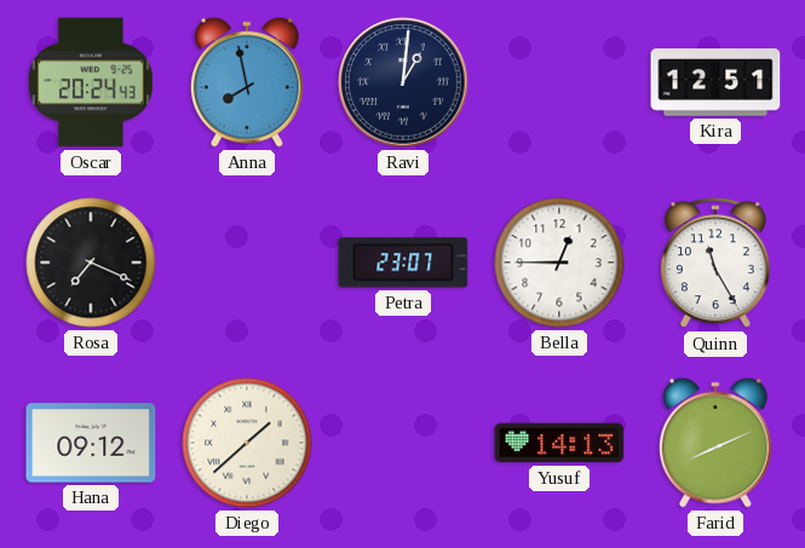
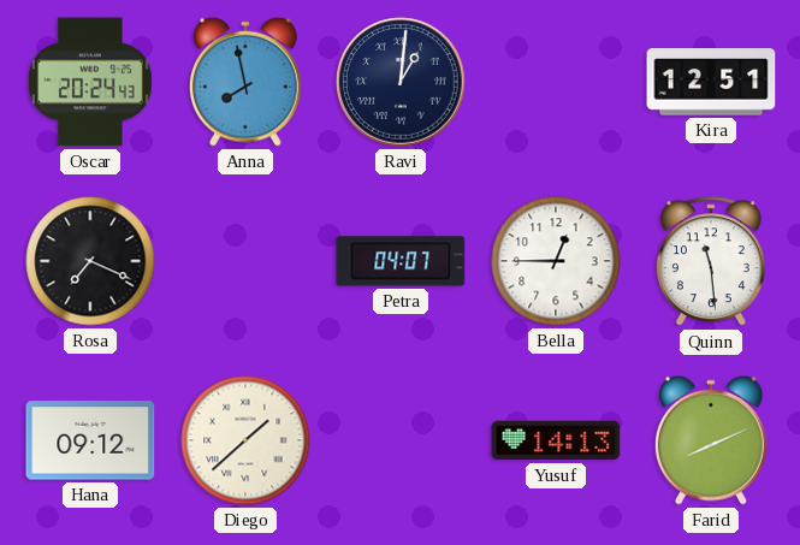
Petra: 23:07 -> 04:07
Quinn: 11:25 -> 11:29
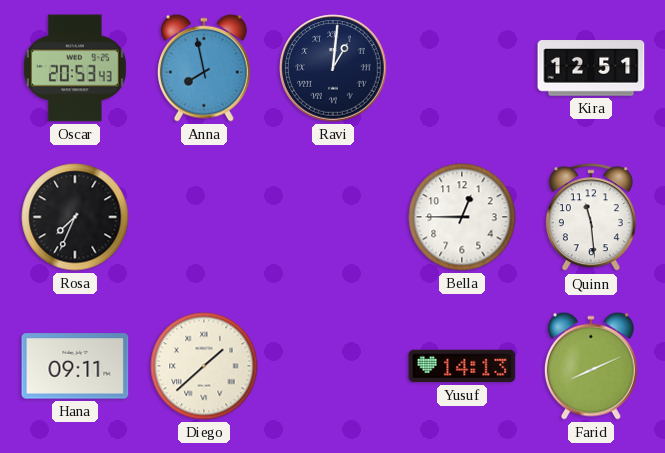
Oscar: 20:24 -> 20:53
Rosa: 7:19 -> 7:34
Petra: 04:07 -> none
Hana: 09:12 -> 09:11
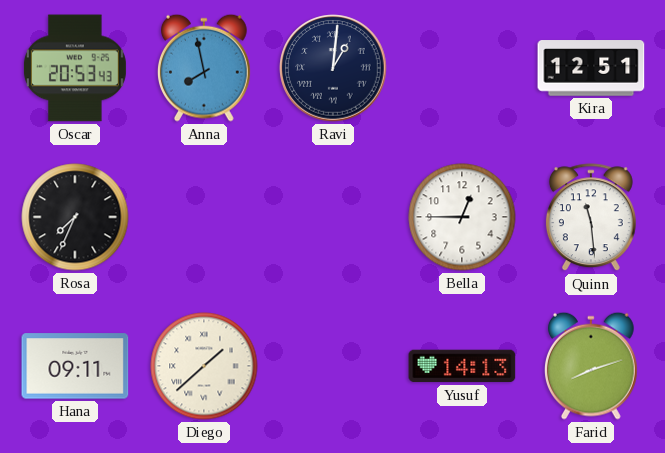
Farid: 8:11 -> 8:12
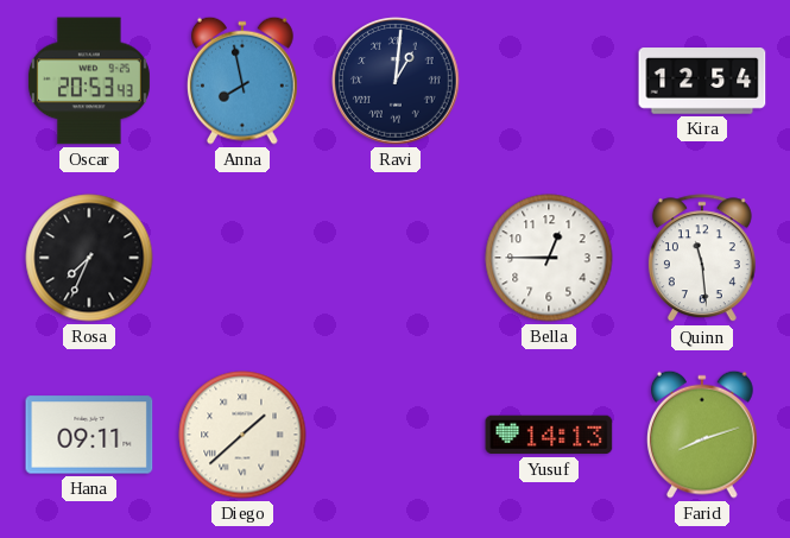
Kira: 12:51 -> 12:54
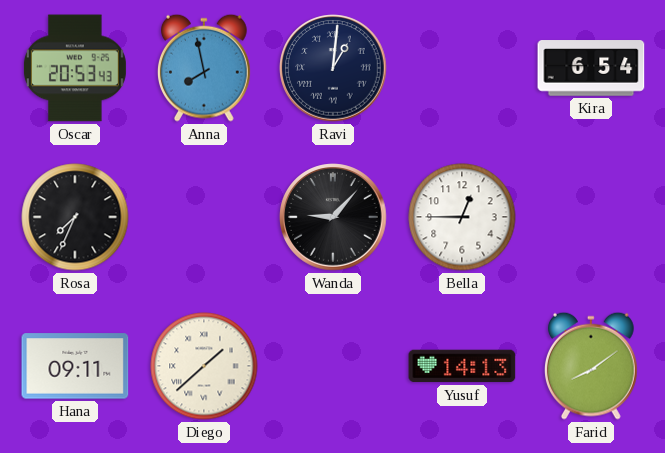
Kira: 12:54 -> 6:54
Wanda: none -> 9:07
Quinn: 11:29 -> none
Farid: 8:12 -> 8:09
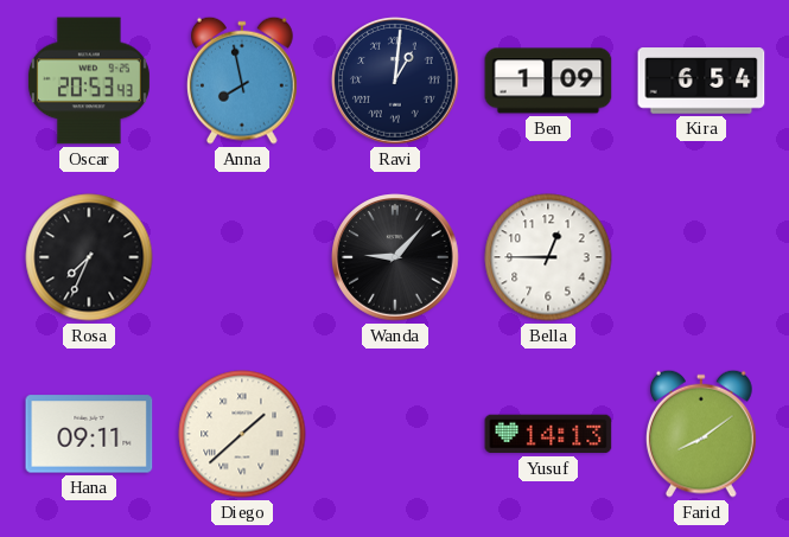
Ben: none -> 1:09
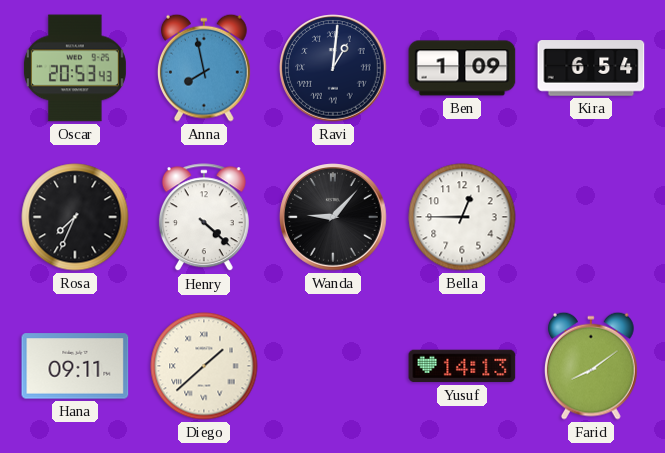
Henry: none -> 4:22
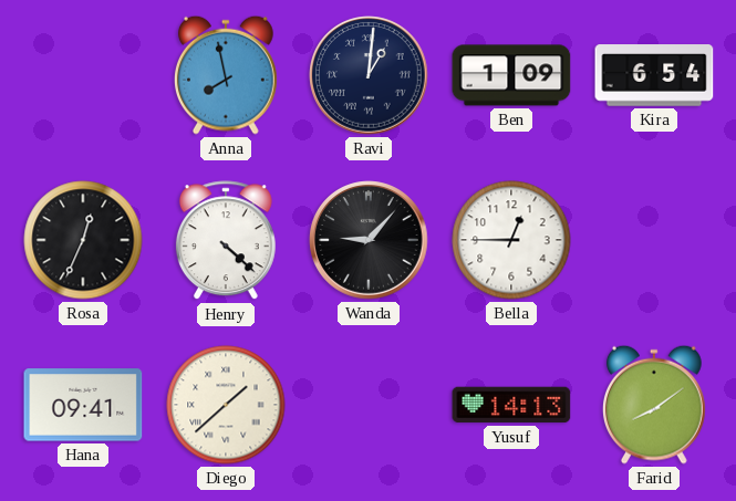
Oscar: 20:53 -> none
Rosa: 7:34 -> 12:34
Hana: 09:11 -> 09:41
